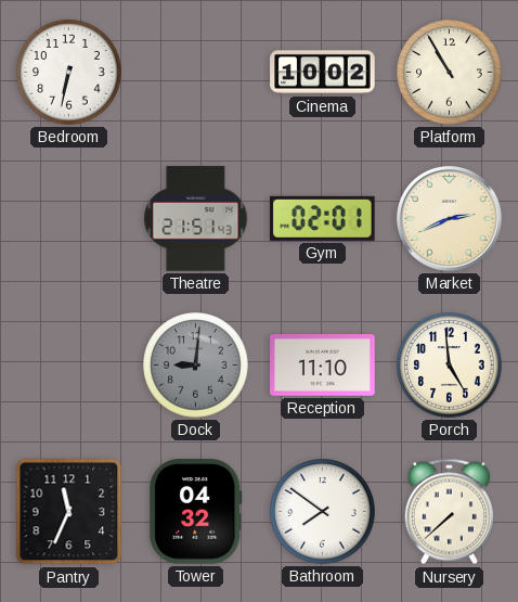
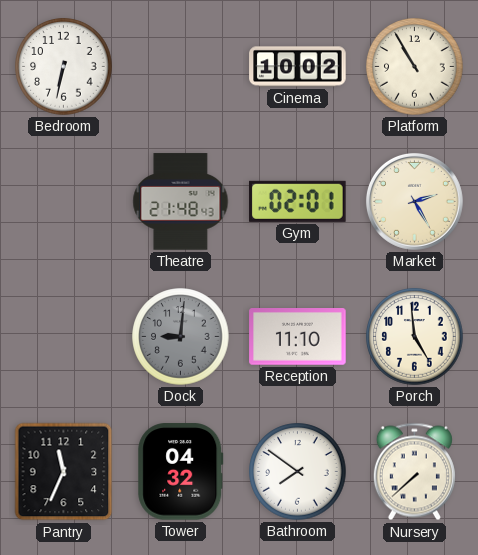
Theatre: 21:51 -> 21:48
Market: 2:41 -> 2:25
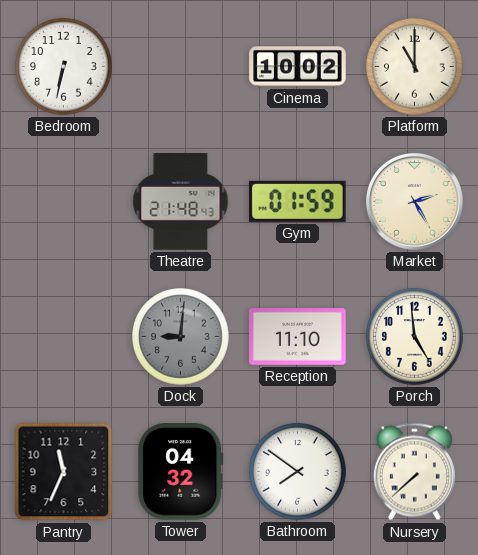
Platform: 10:55 -> 11:00
Gym: 02:01 -> 01:59
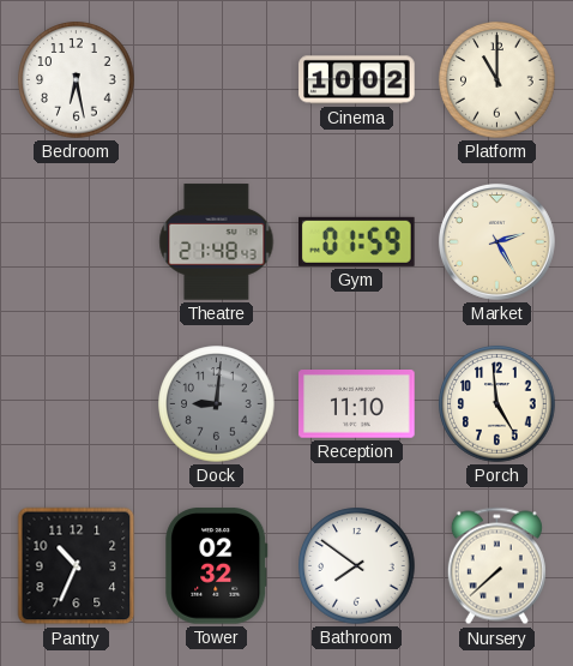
Bedroom: 6:32 -> 6:28
Pantry: 11:34 -> 10:34
Tower: 04:32 -> 02:32
